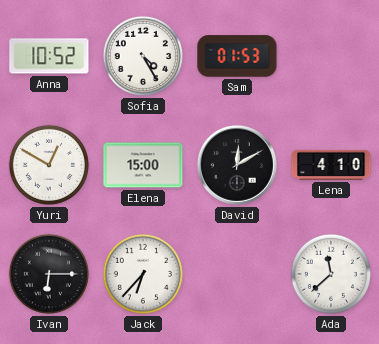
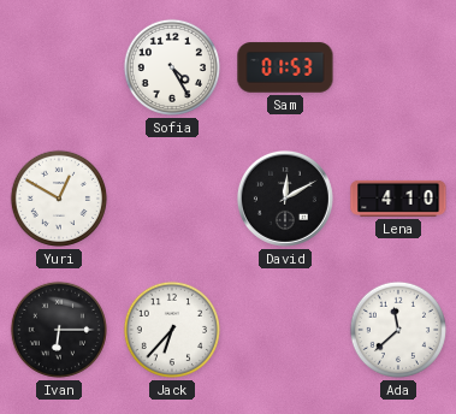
Anna: 10:52 -> none
Elena: 15:00 -> none
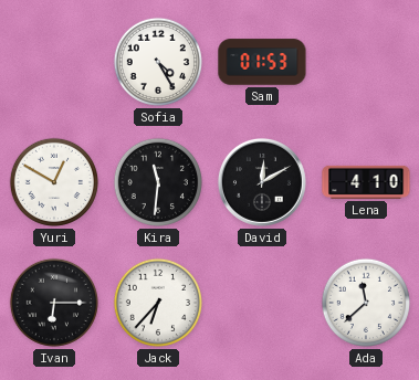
Kira: none -> 11:31
